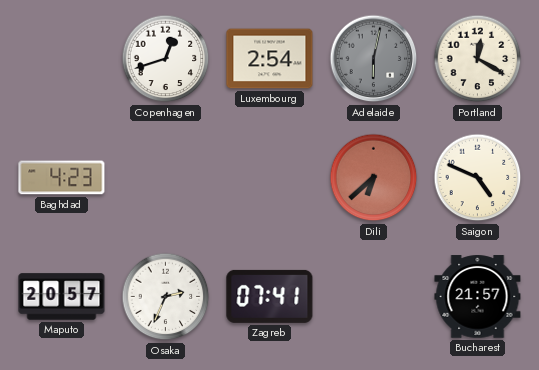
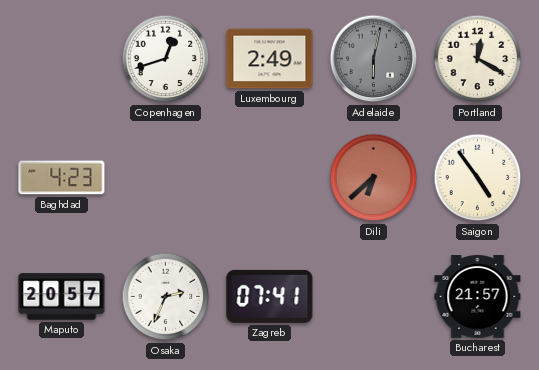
Luxembourg: 2:54 -> 2:49
Saigon: 4:49 -> 4:54
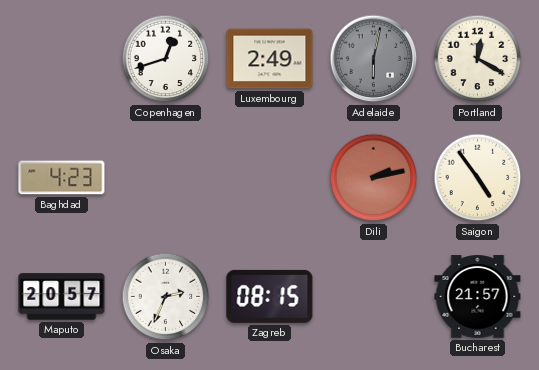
Dili: 6:38 -> 2:13
Zagreb: 07:41 -> 08:15
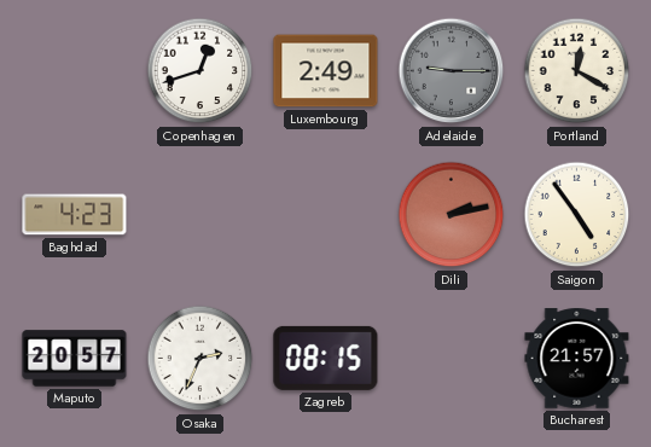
Adelaide: 6:02 -> 9:15
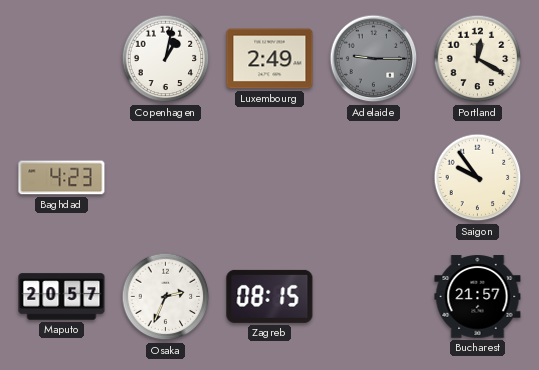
Copenhagen: 12:42 -> 1:02
Dili: 2:13 -> none
Saigon: 4:54 -> 9:54
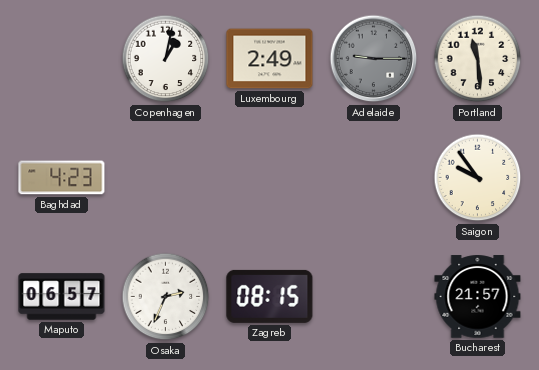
Portland: 12:20 -> 11:29
Maputo: 20:57 -> 06:57
